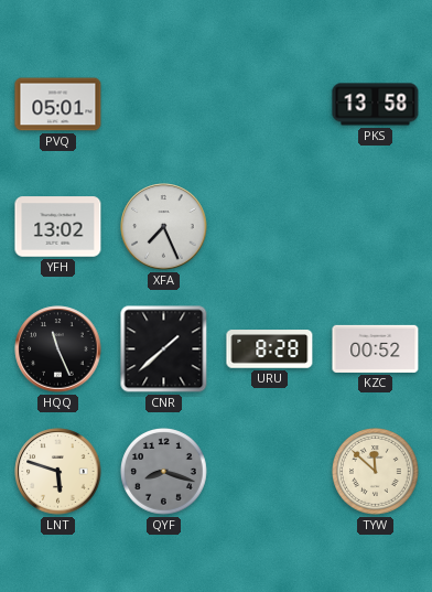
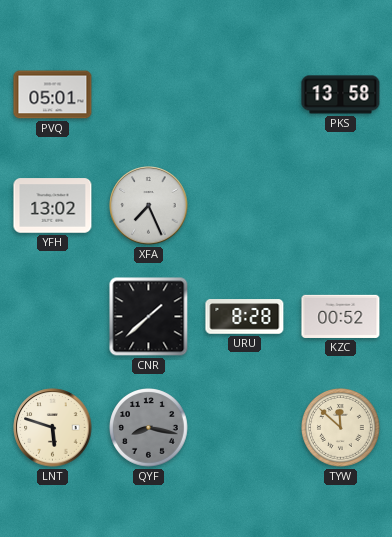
HQQ: 11:26 -> none
QYF: 8:18 -> 8:17
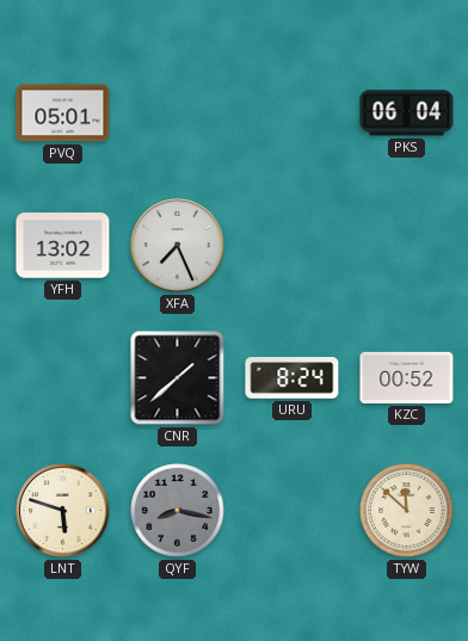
PKS: 13:58 -> 06:04
URU: 8:28 -> 8:24
